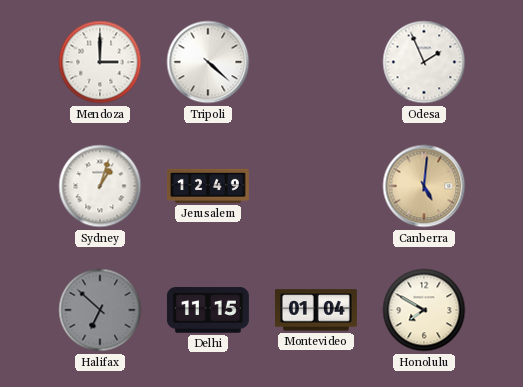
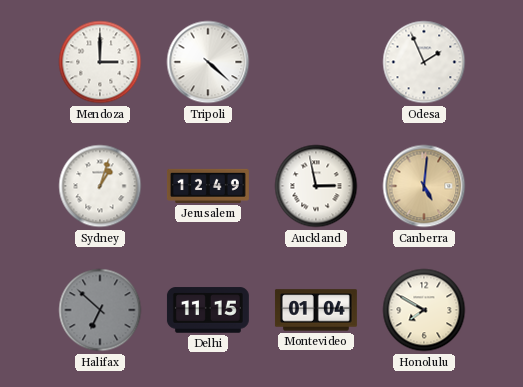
Auckland: none -> 2:58
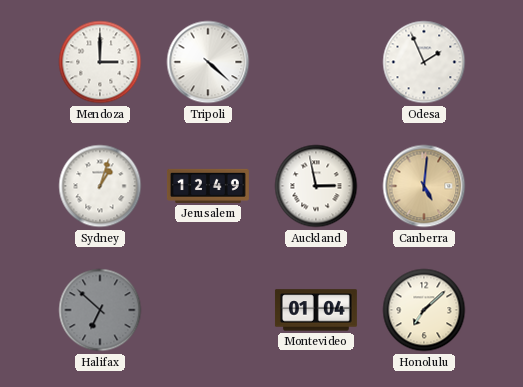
Delhi: 11:15 -> none
Honolulu: 7:50 -> 7:08
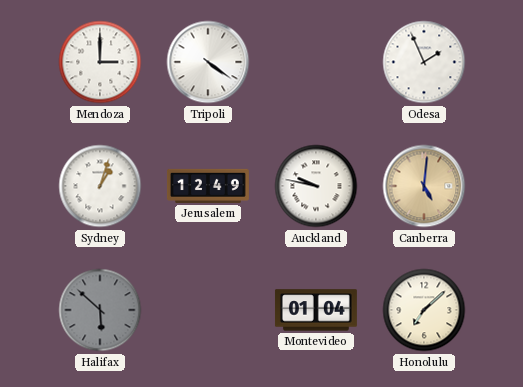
Tripoli: 4:22 -> 4:21
Auckland: 2:58 -> 9:47
Halifax: 6:52 -> 5:52
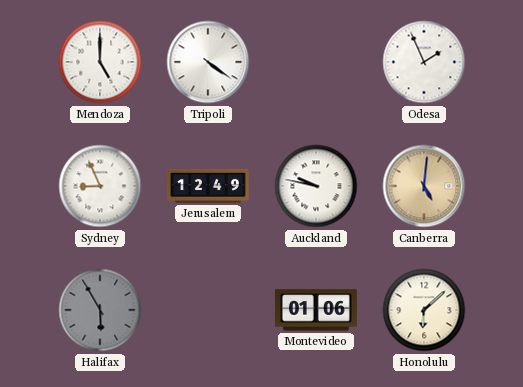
Mendoza: 3:00 -> 5:00
Sydney: 1:03 -> 8:56
Halifax: 5:52 -> 5:55
Montevideo: 01:04 -> 01:06
Honolulu: 7:08 -> 6:08
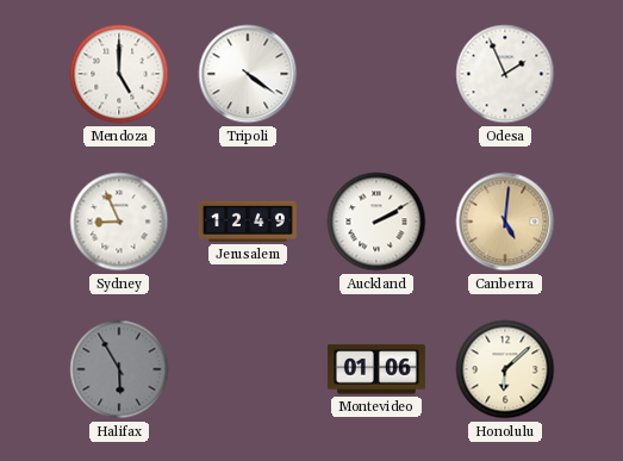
Auckland: 9:47 -> 2:10
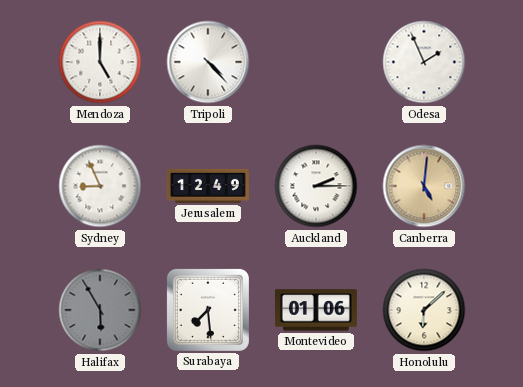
Tripoli: 4:21 -> 4:23
Auckland: 2:10 -> 2:15
Surabaya: none -> 7:29
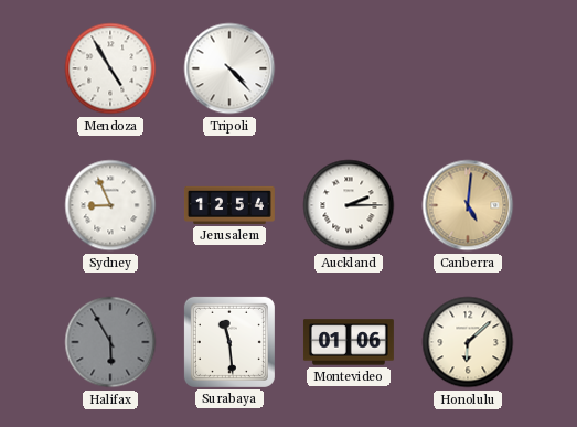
Mendoza: 5:00 -> 4:55
Odesa: 1:56 -> none
Jerusalem: 12:49 -> 12:54
Surabaya: 7:29 -> 11:29
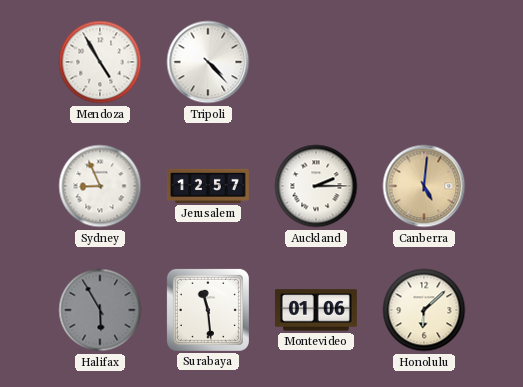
Jerusalem: 12:54 -> 12:57
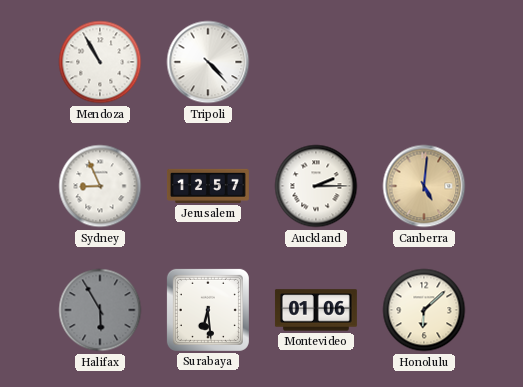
Mendoza: 4:55 -> 10:55
Surabaya: 11:29 -> 6:29
